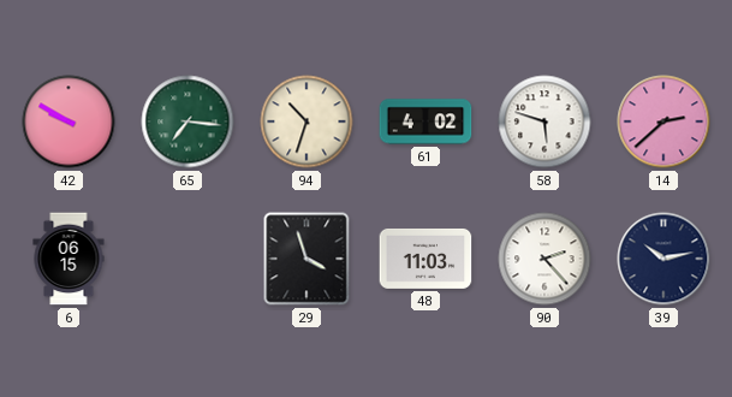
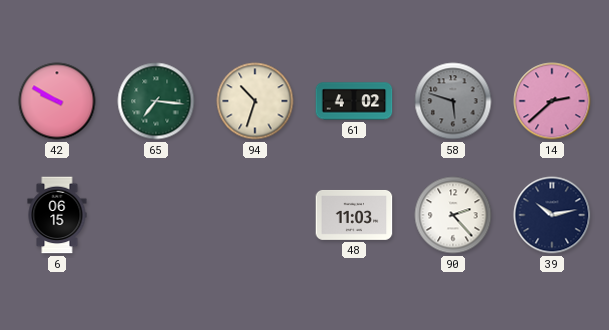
58 dial: white -> grey
29: 3:57 -> none
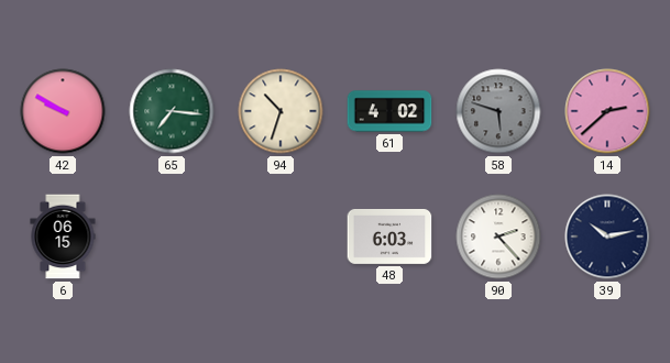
48: 11:03 -> 6:03
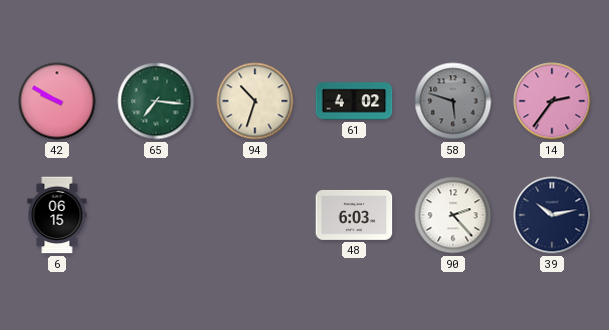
14: 2:38 -> 2:36
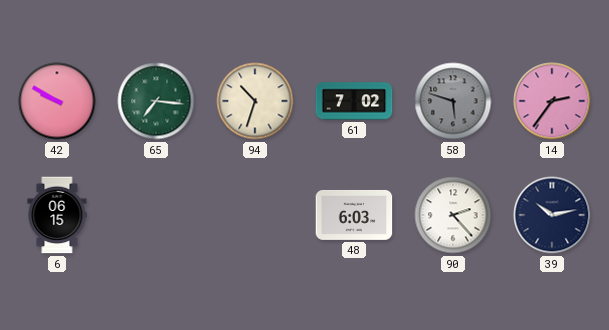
61: 4:02 -> 7:02
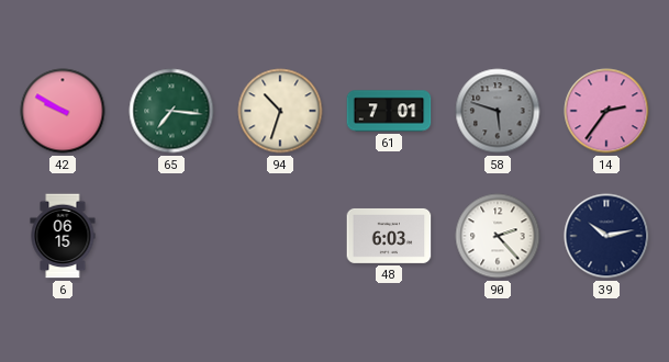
61: 7:02 -> 7:01
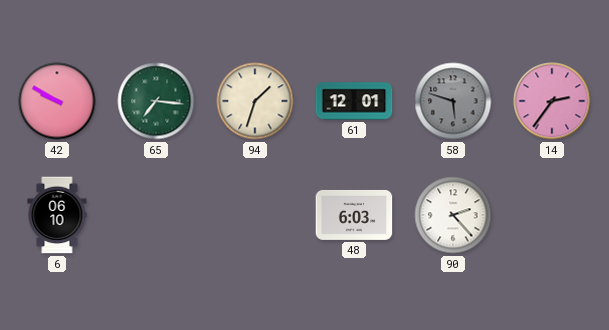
94: 10:33 -> 1:33
61: 7:01 -> 12:01
6: 06:15 -> 06:10
39: 10:13 -> none
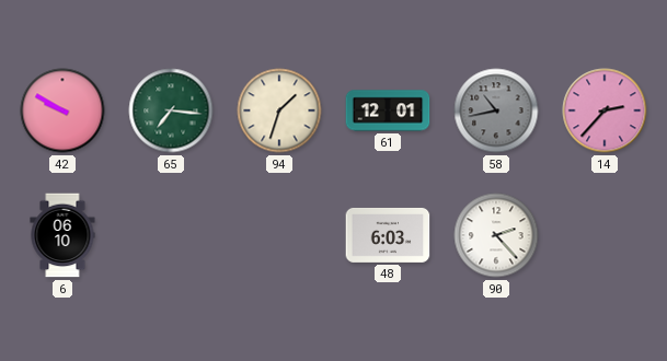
58: 5:48 -> 10:43
14: 2:36 -> 2:37
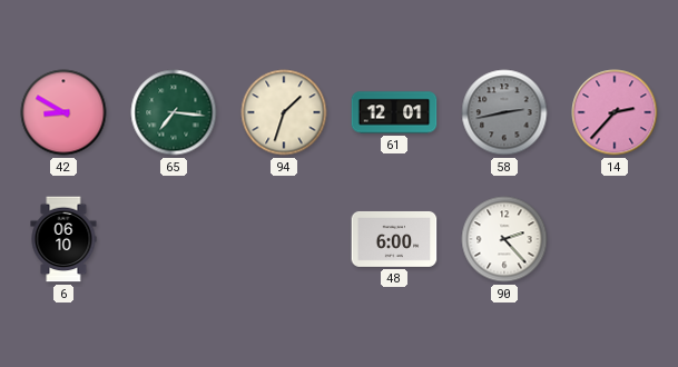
42: 9:50 -> 8:50
58: 10:43 -> 2:43
48: 6:03 -> 6:00
